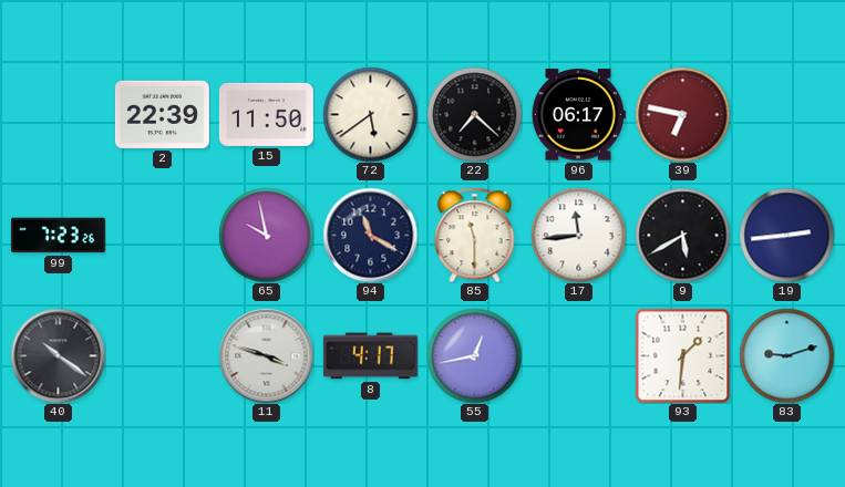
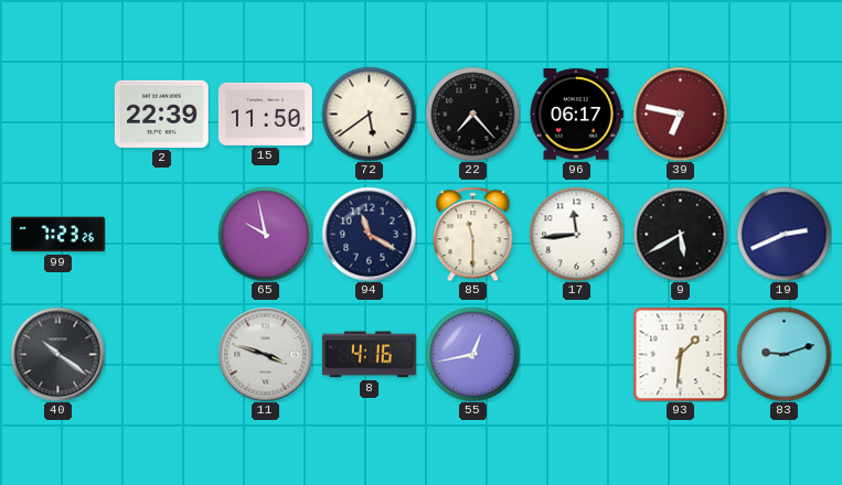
22: 7:22 -> 7:23
19: 2:44 -> 2:41
8: 4:17 -> 4:16
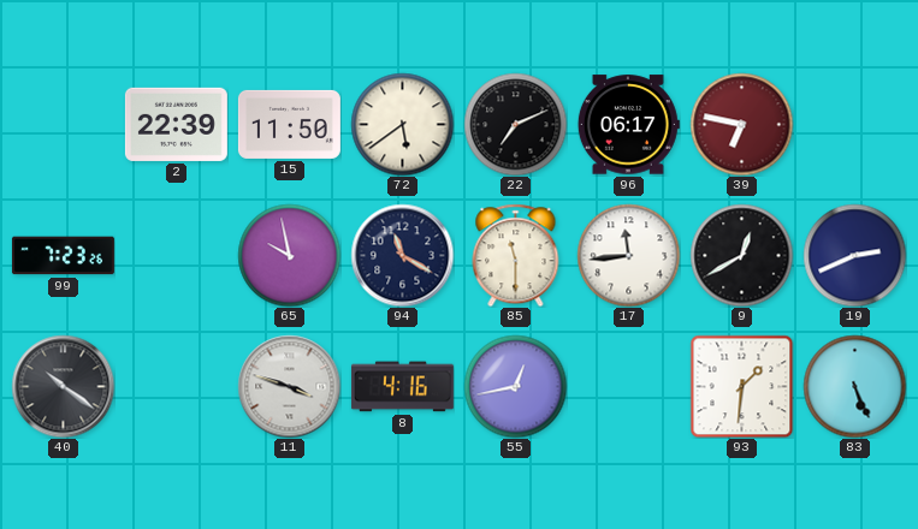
22: 7:23 -> 7:11
9: 5:40 -> 12:40
83: 9:12 -> 5:26
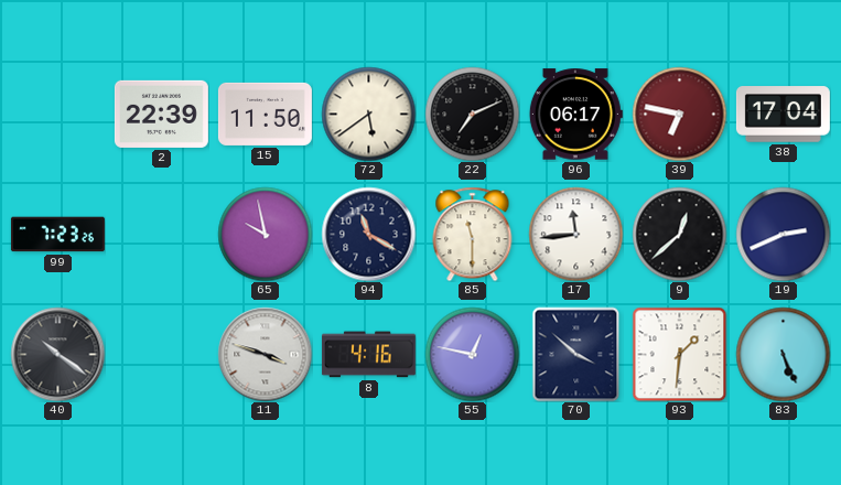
38: none -> 17:04
9: 12:40 -> 12:38
55: 12:43 -> 12:47
70: none -> 3:52
